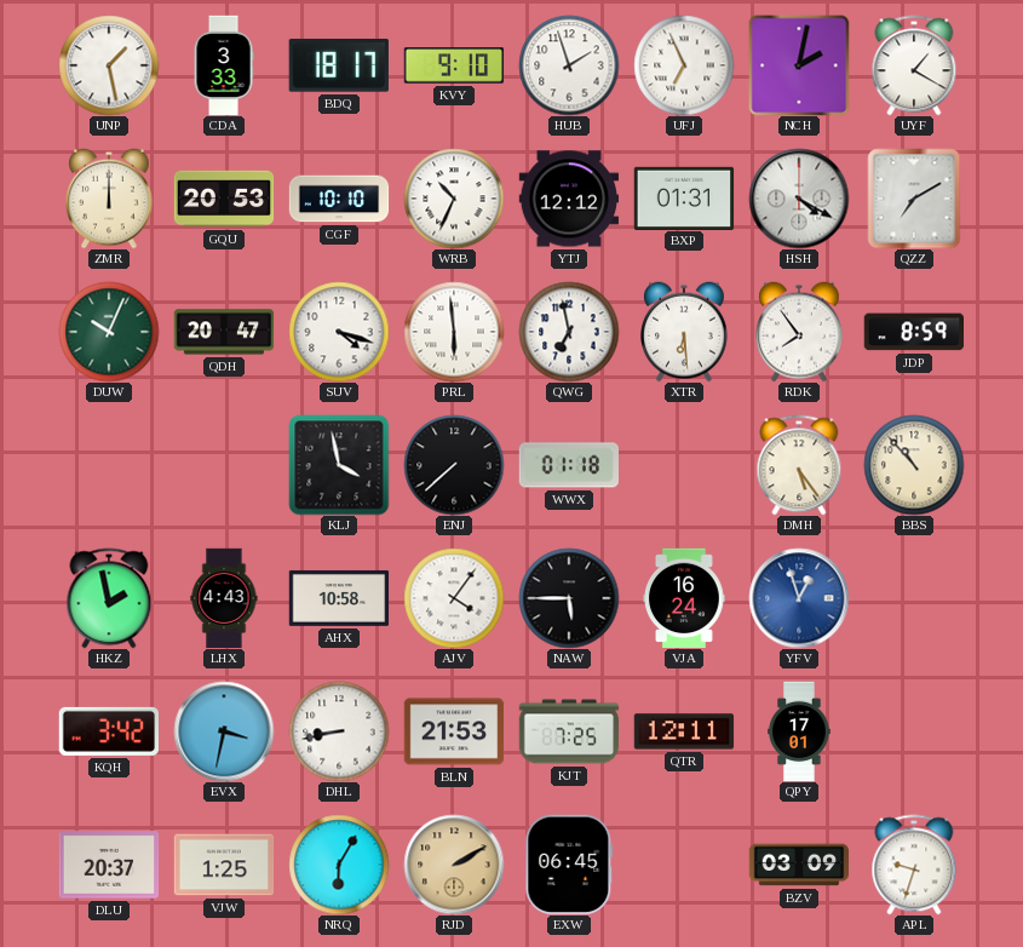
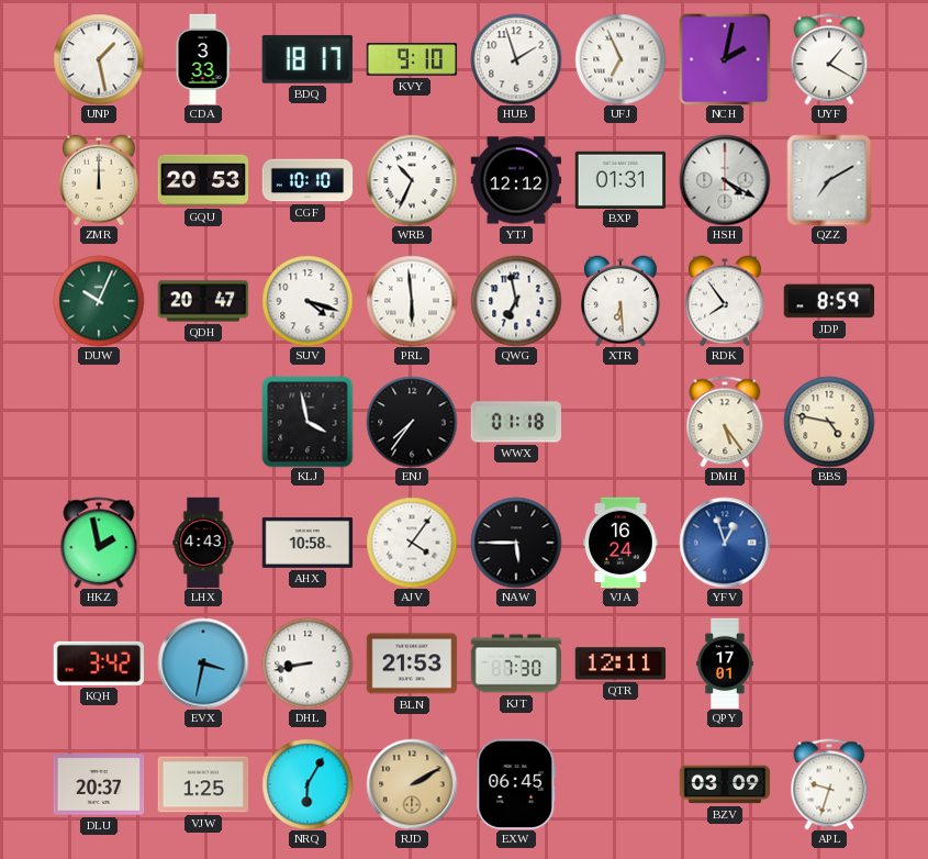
ENJ: 7:38 -> 7:36
BBS: 10:53 -> 4:47
KJT: 7:25 -> 7:30
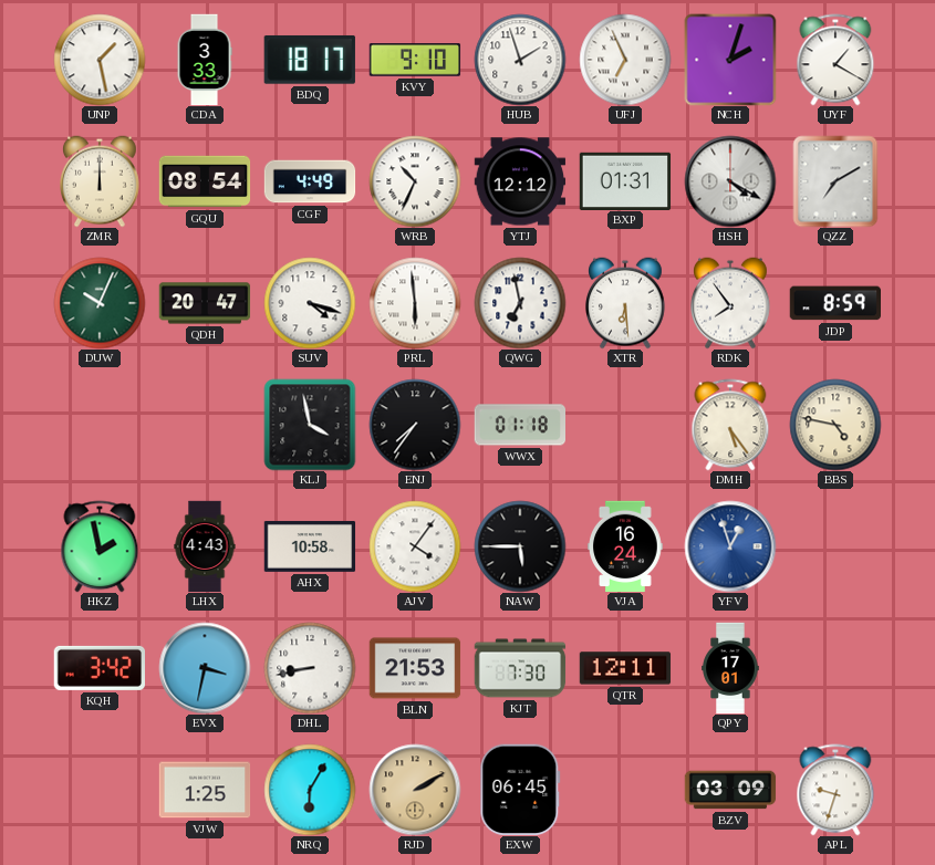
NCH: 2:02 -> 2:03
GQU: 20:53 -> 08:54
CGF: 10:10 -> 4:49
DLU: 20:37 -> none
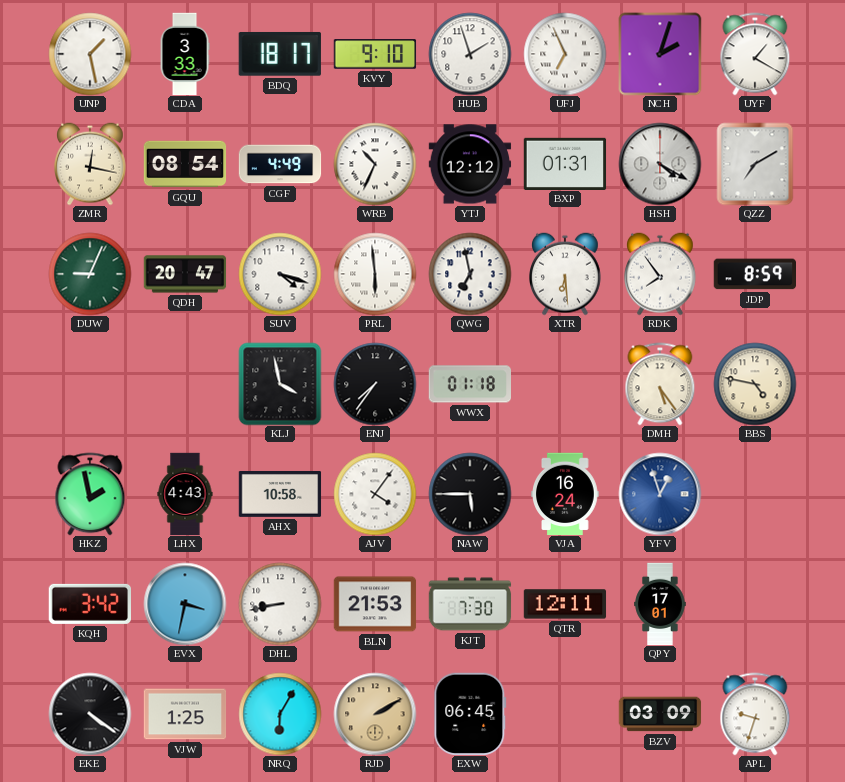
ZMR: 12:00 -> 12:17
DUW: 10:04 -> 9:04
EKE: none -> 4:21
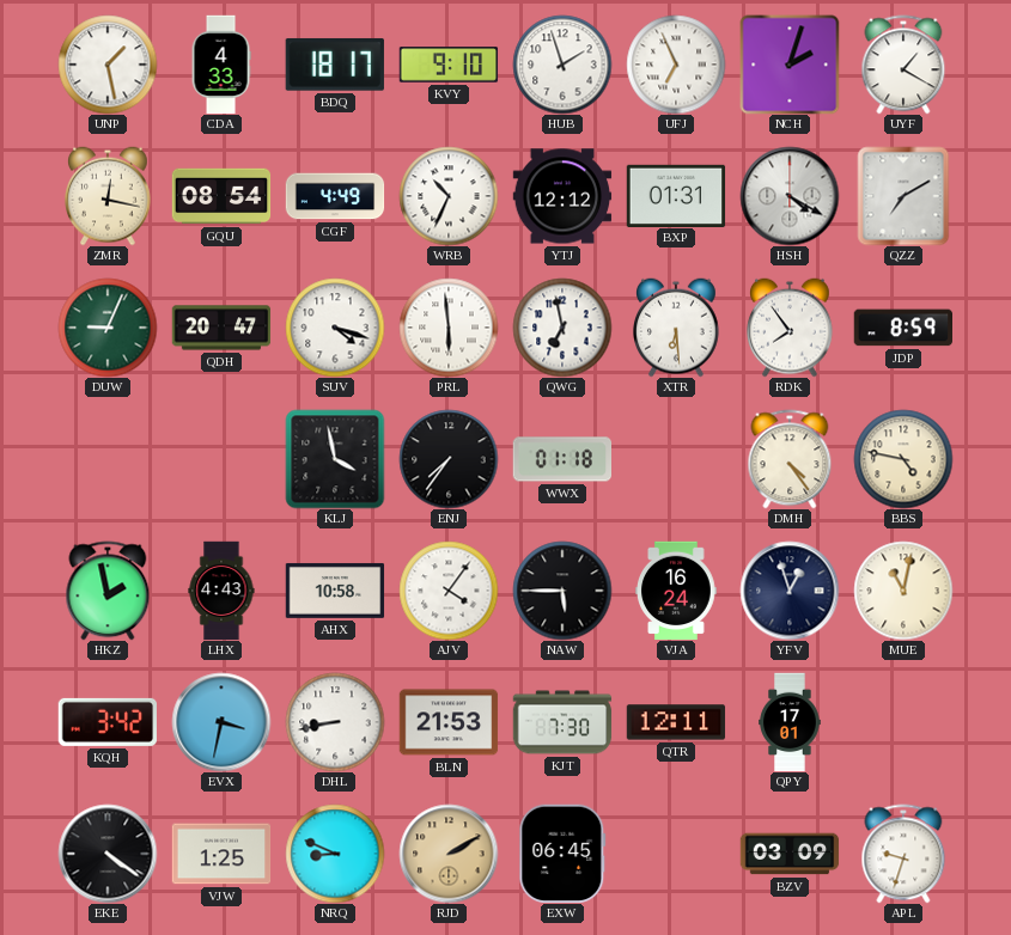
CDA: 3:33 -> 4:33
DMH: 5:24 -> 4:24
YFV dial: blue -> navy
MUE: none -> 11:02
NRQ: 6:05 -> 8:49
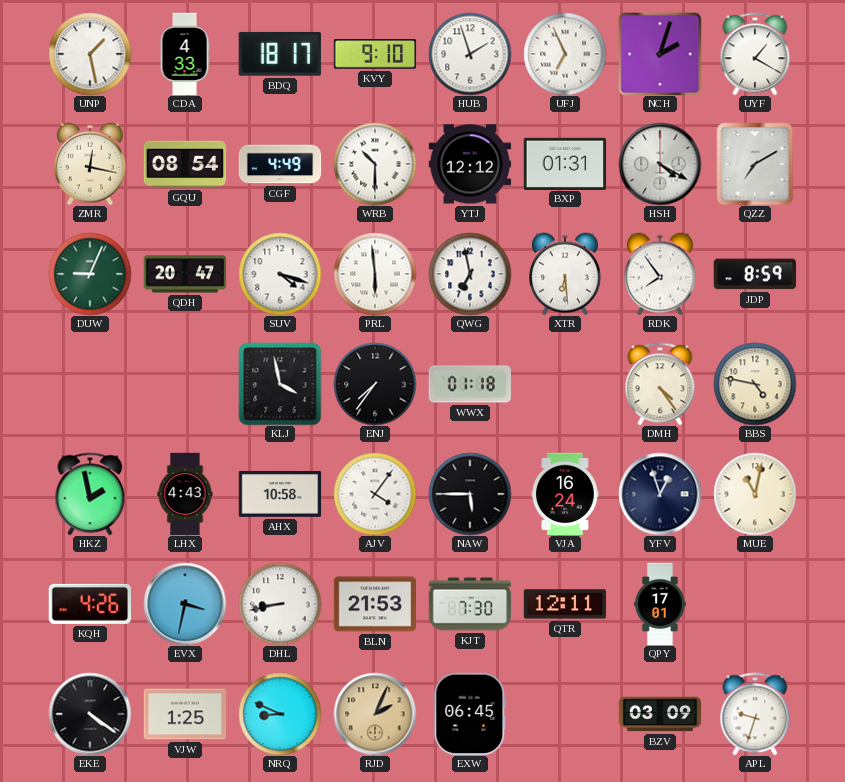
WRB: 10:34 -> 10:30
KQH: 3:42 -> 4:26
RJD: 2:10 -> 2:04
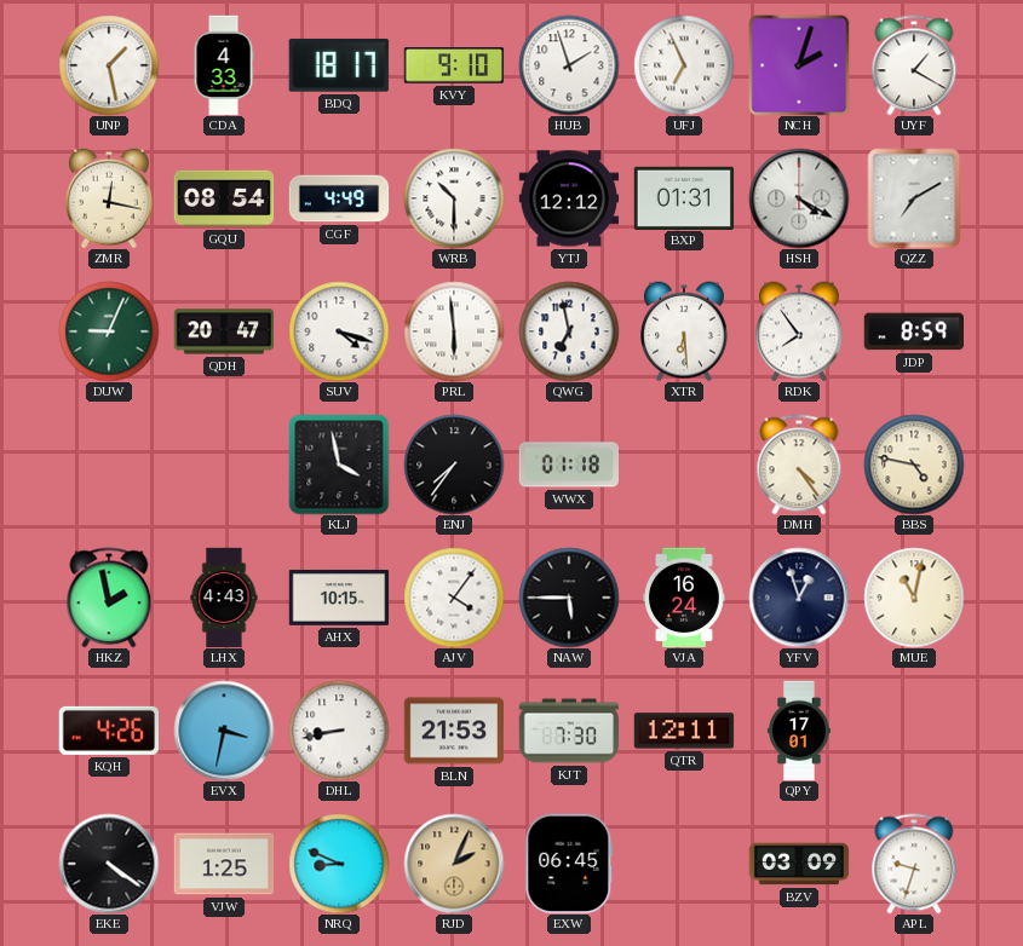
AHX: 10:58 -> 10:15
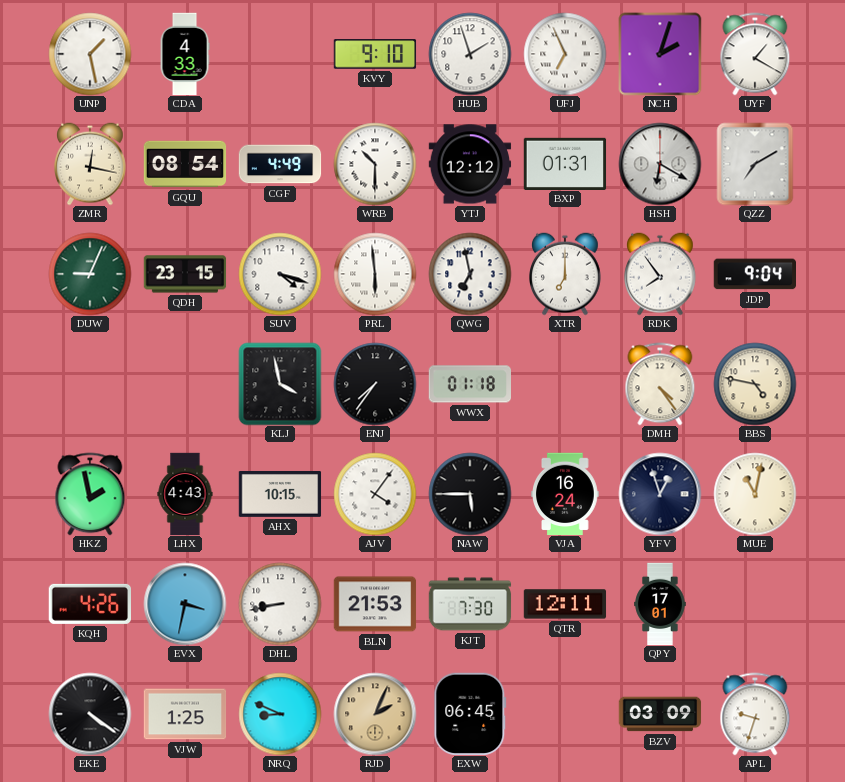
BDQ: 18:17 -> none
HSH: 4:20 -> 6:20
QDH: 20:47 -> 23:15
XTR: 6:29 -> 7:00
JDP: 8:59 -> 9:04
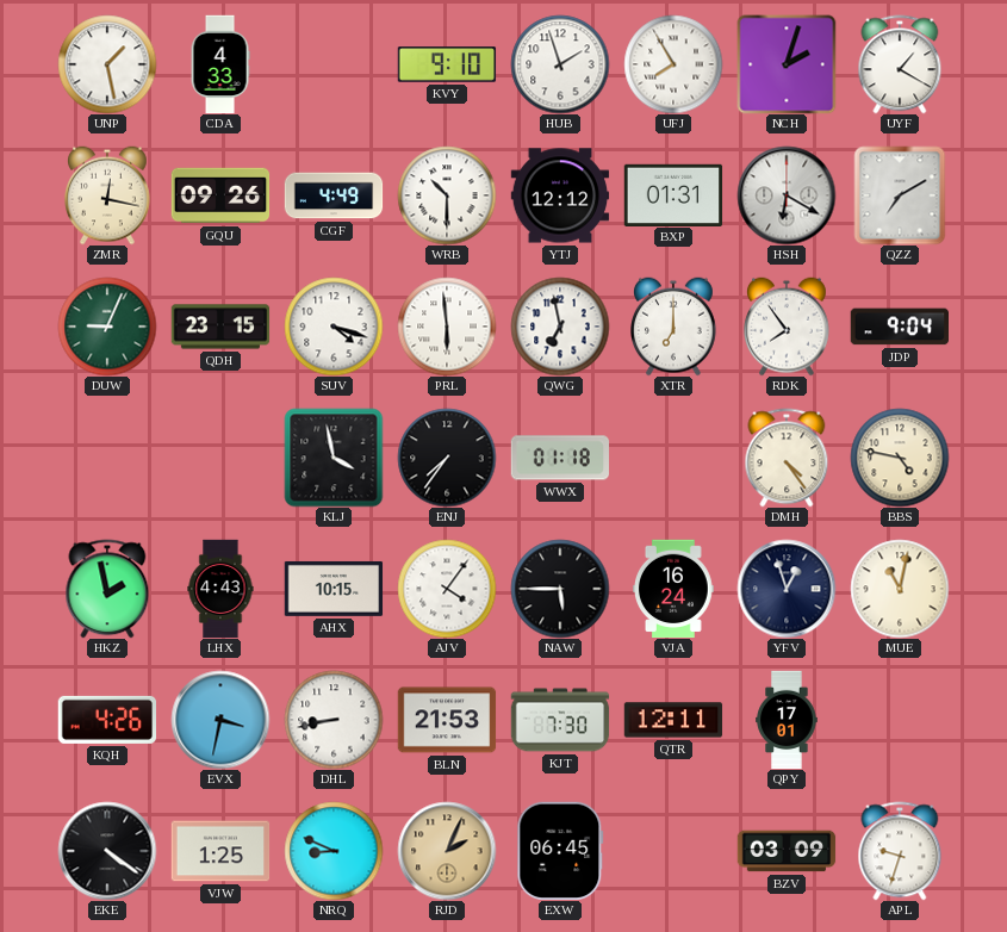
UFJ: 6:56 -> 7:55
GQU: 08:54 -> 09:26
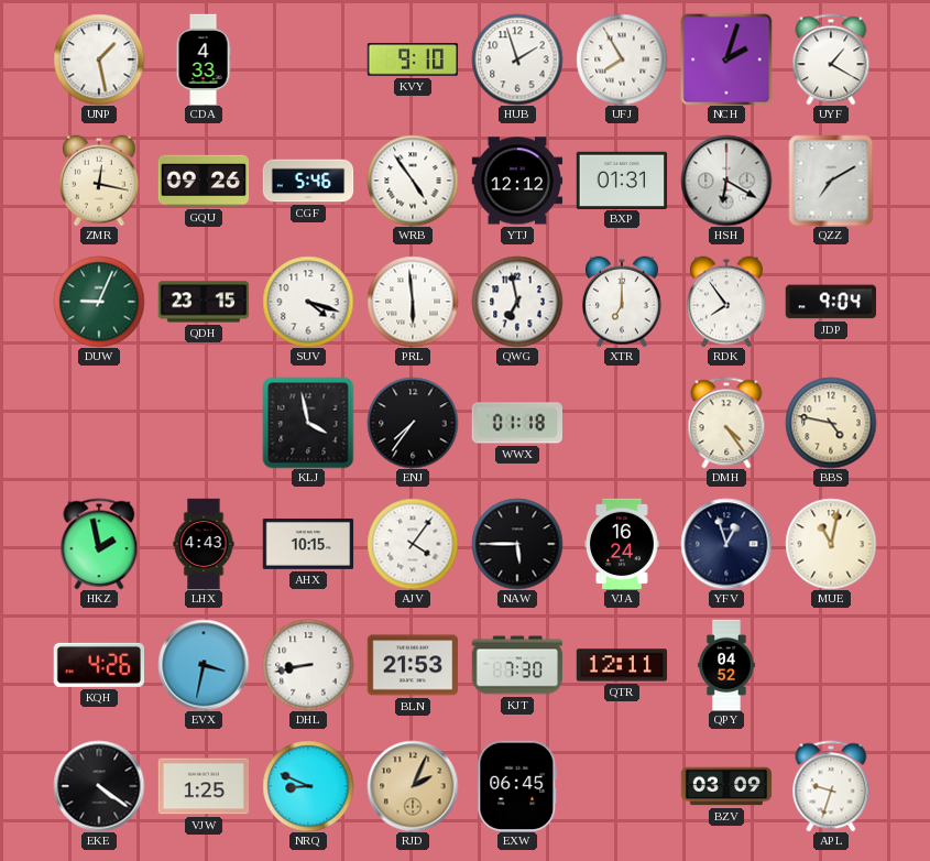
CGF: 4:49 -> 5:46
WRB: 10:30 -> 4:54
QPY: 17:01 -> 04:52
